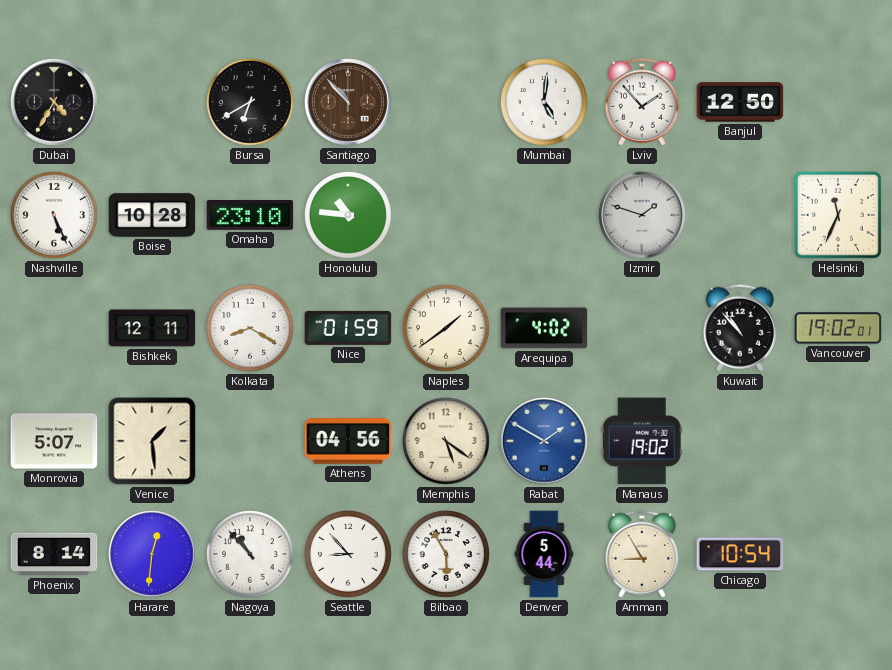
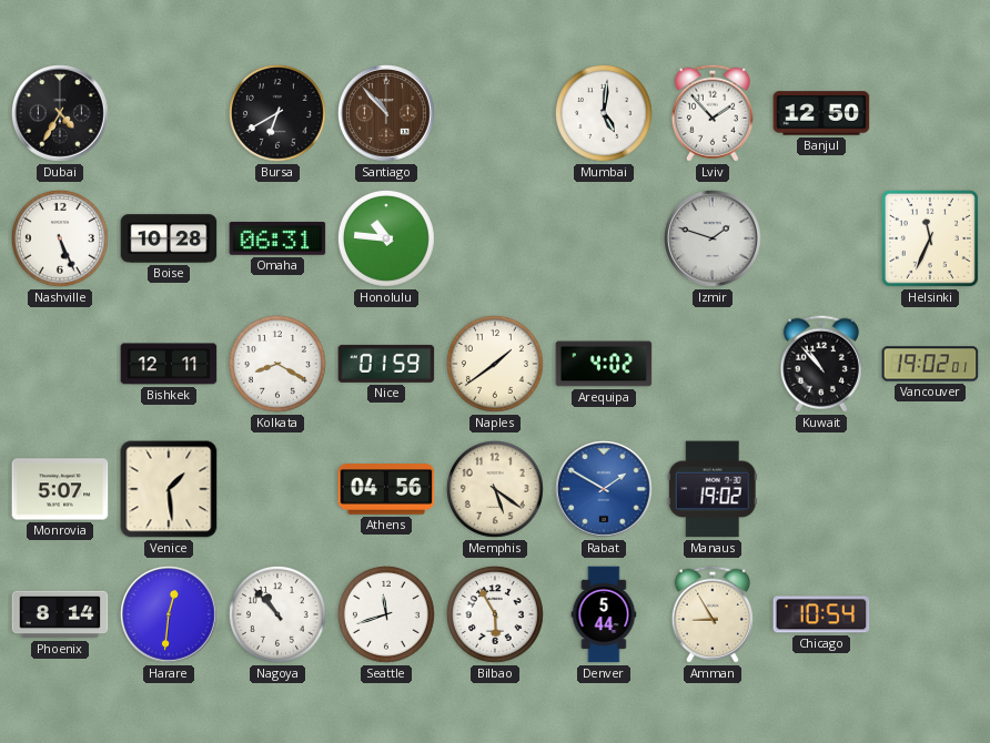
Omaha: 23:10 -> 06:31
Seattle: 8:53 -> 11:42
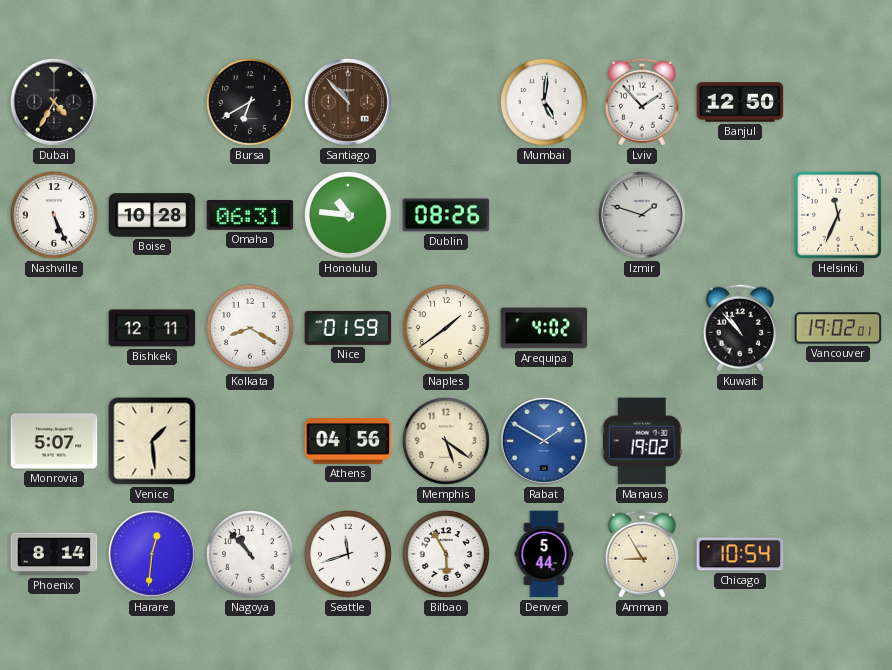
Dublin: none -> 08:26
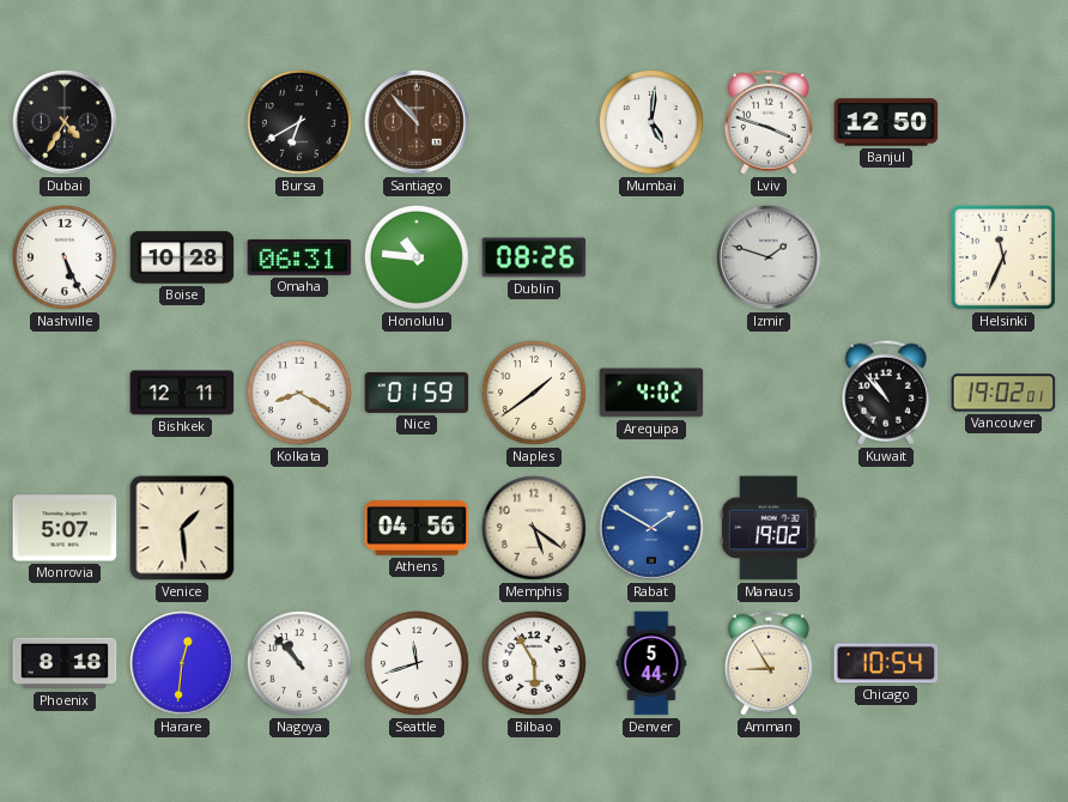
Lviv: 1:53 -> 3:48
Phoenix: 8:14 -> 8:18
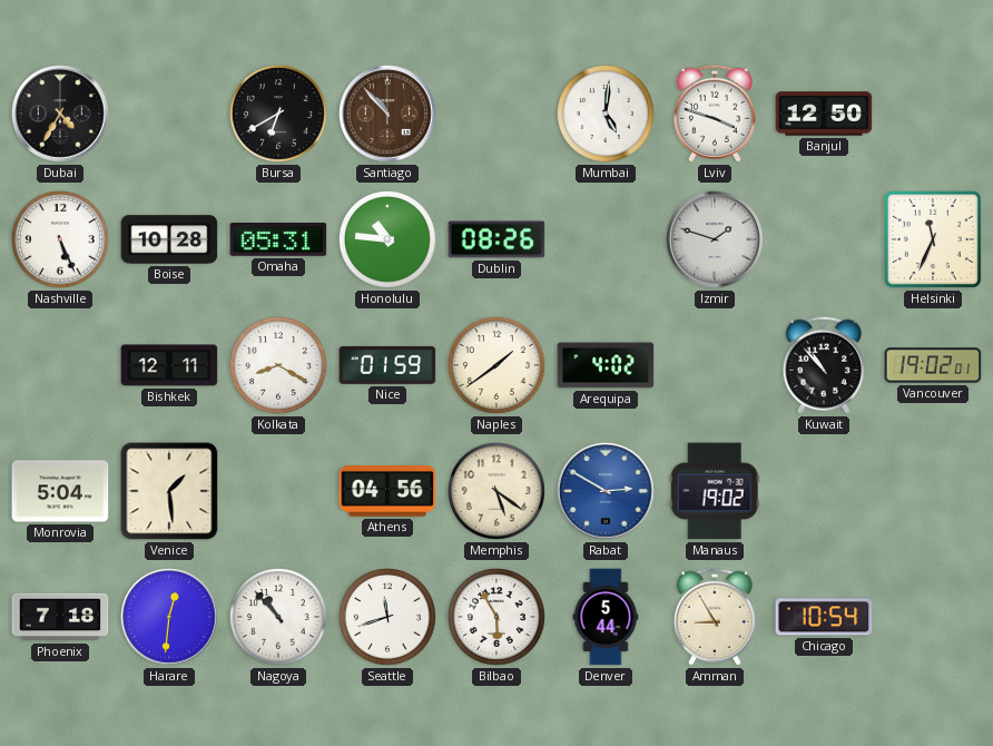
Omaha: 06:31 -> 05:31
Monrovia: 5:07 -> 5:04
Rabat: 1:50 -> 2:50
Phoenix: 8:18 -> 7:18
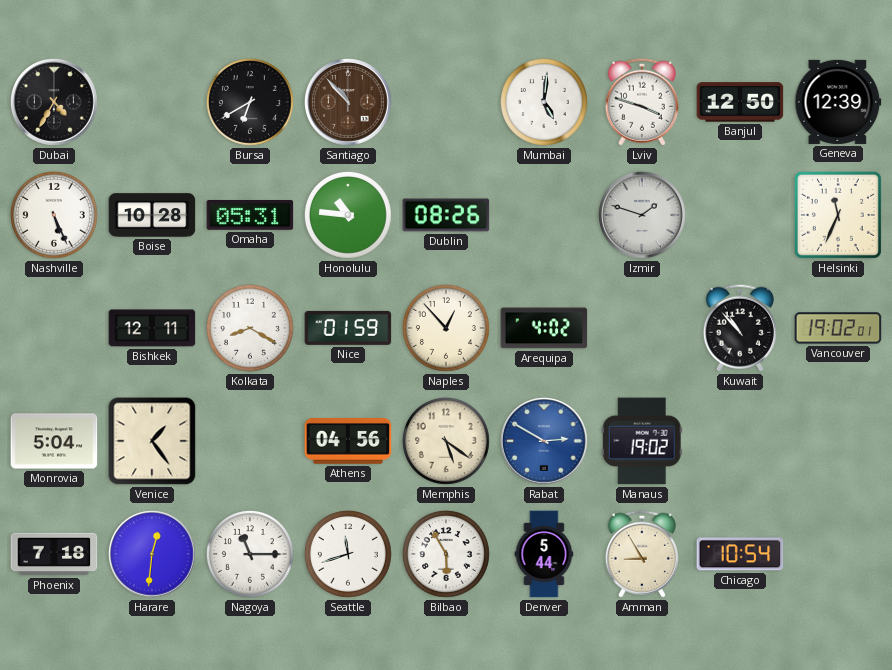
Geneva: none -> 12:39
Naples: 1:39 -> 12:53
Venice: 1:29 -> 1:24
Nagoya: 10:53 -> 11:15
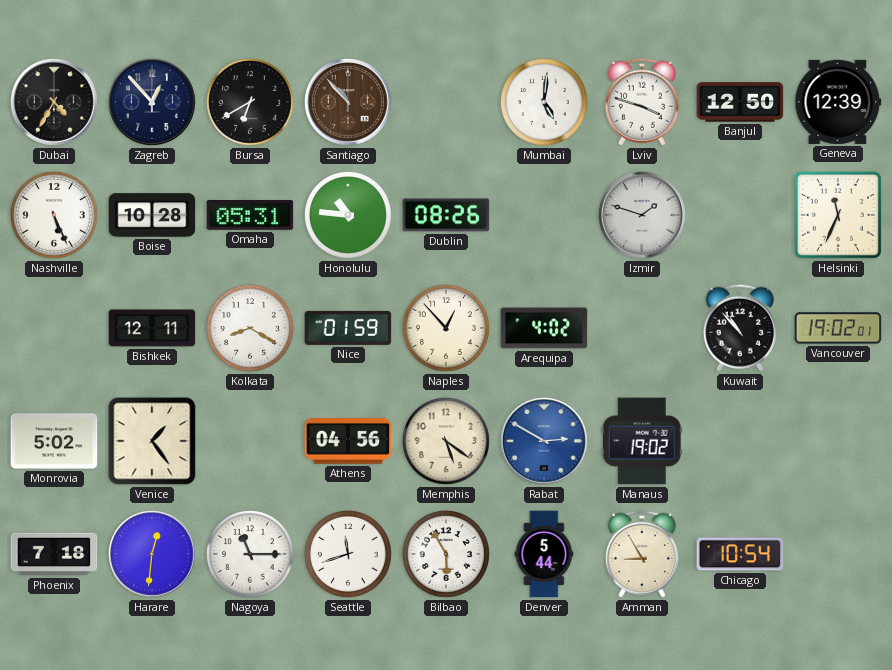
Zagreb: none -> 12:53
Monrovia: 5:04 -> 5:02
